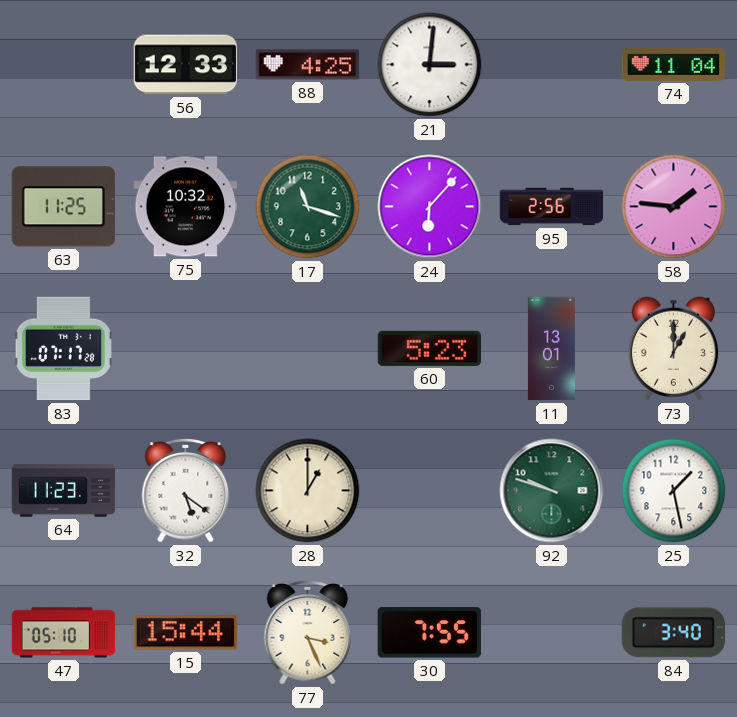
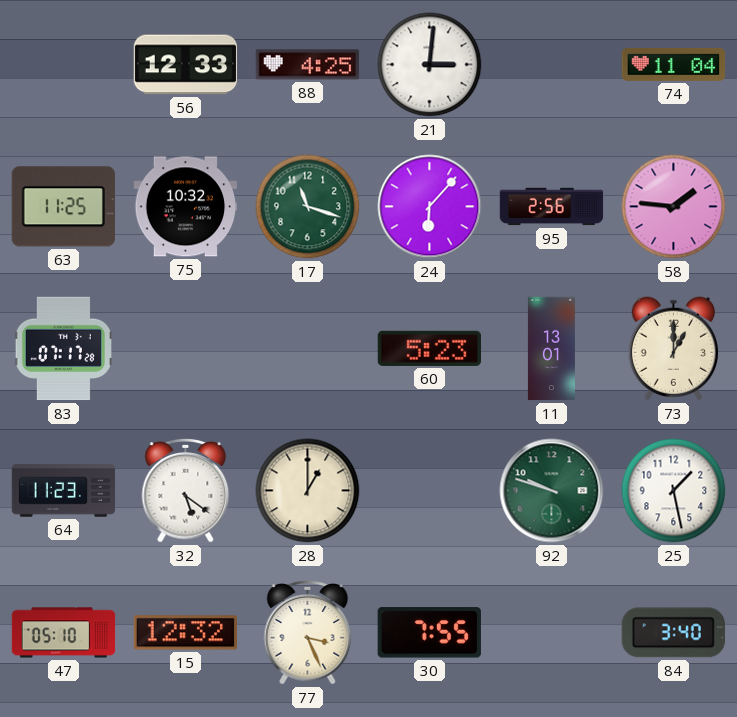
15: 15:44 -> 12:32
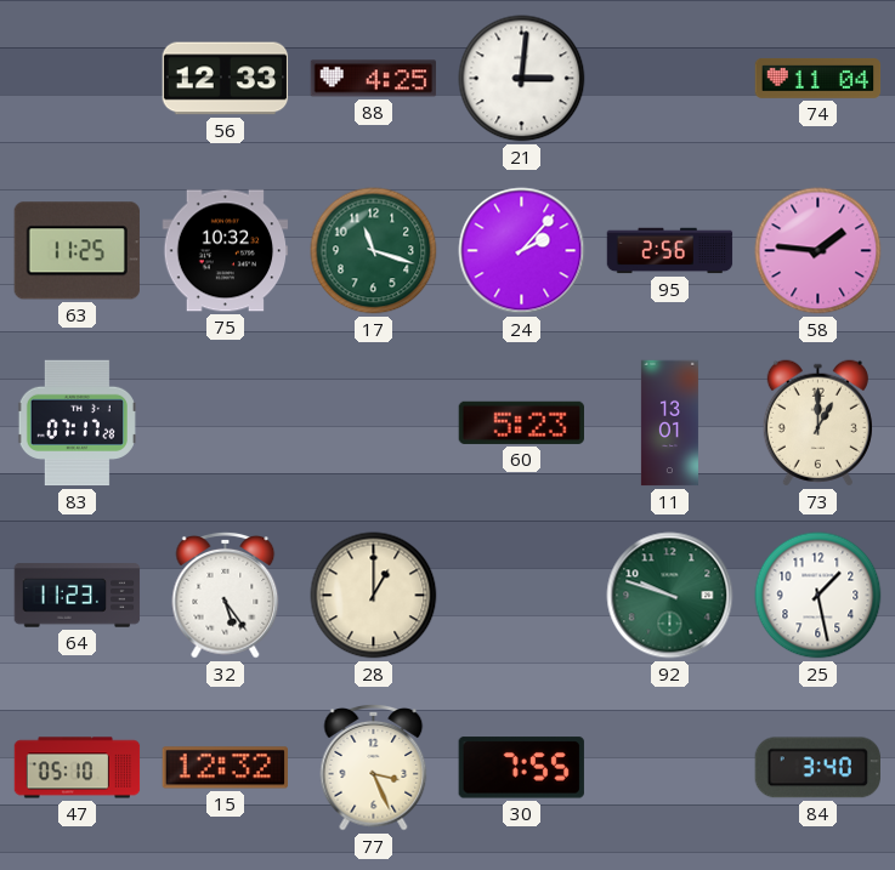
24: 6:07 -> 2:07
32: 5:21 -> 5:24
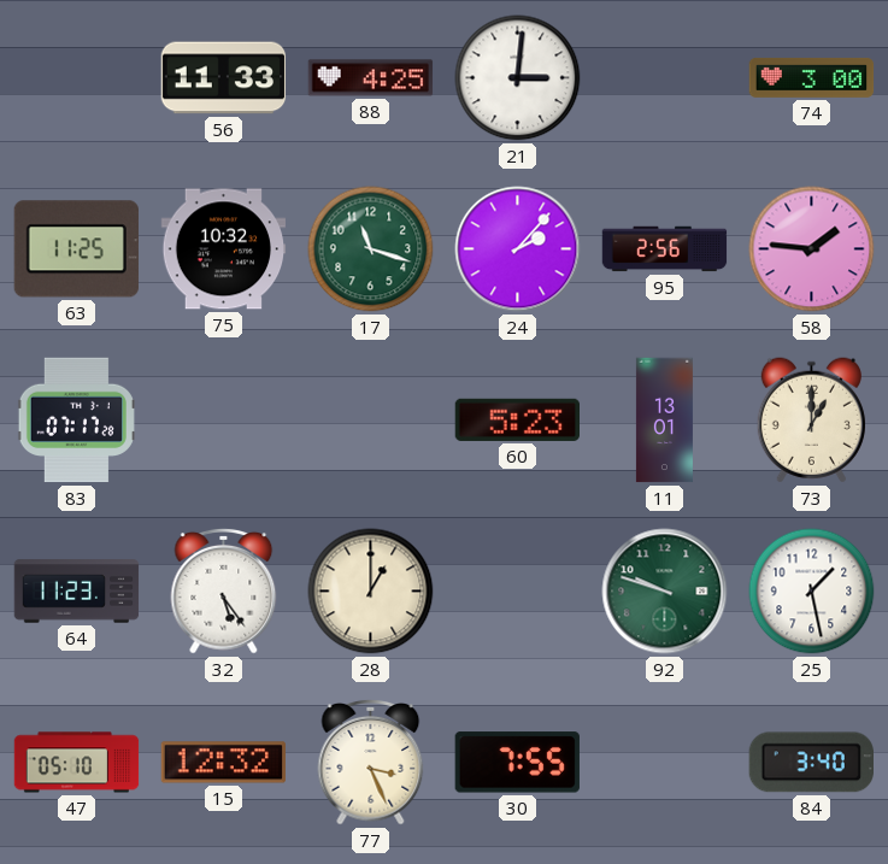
56: 12:33 -> 11:33
74: 11:04 -> 3:00
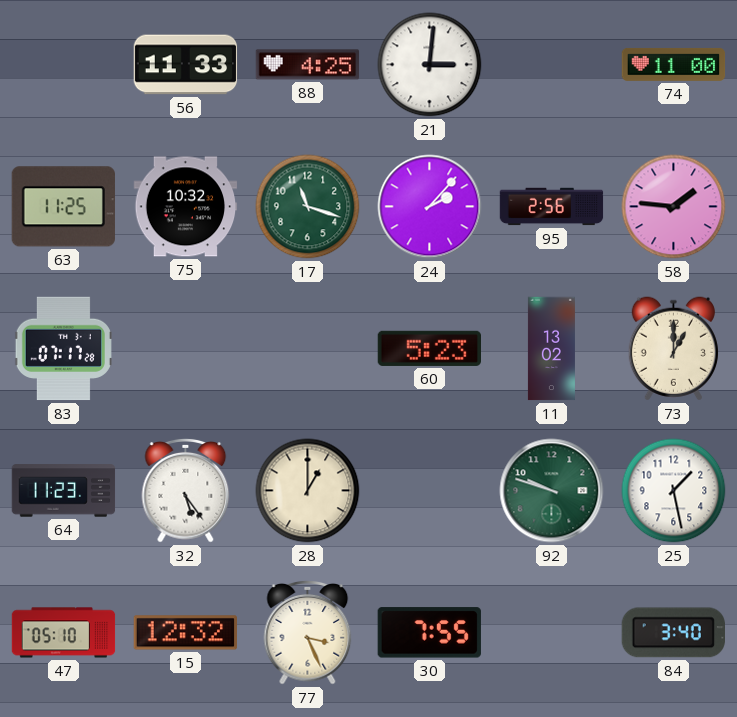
74: 3:00 -> 11:00
11: 13:01 -> 13:02
